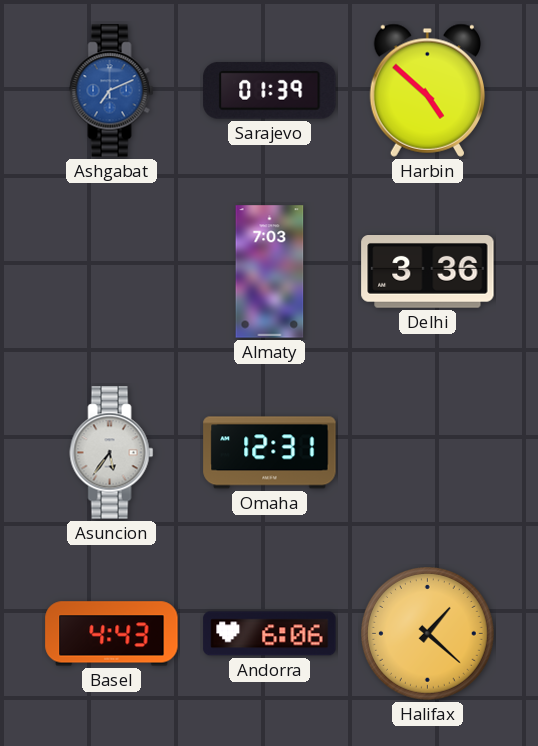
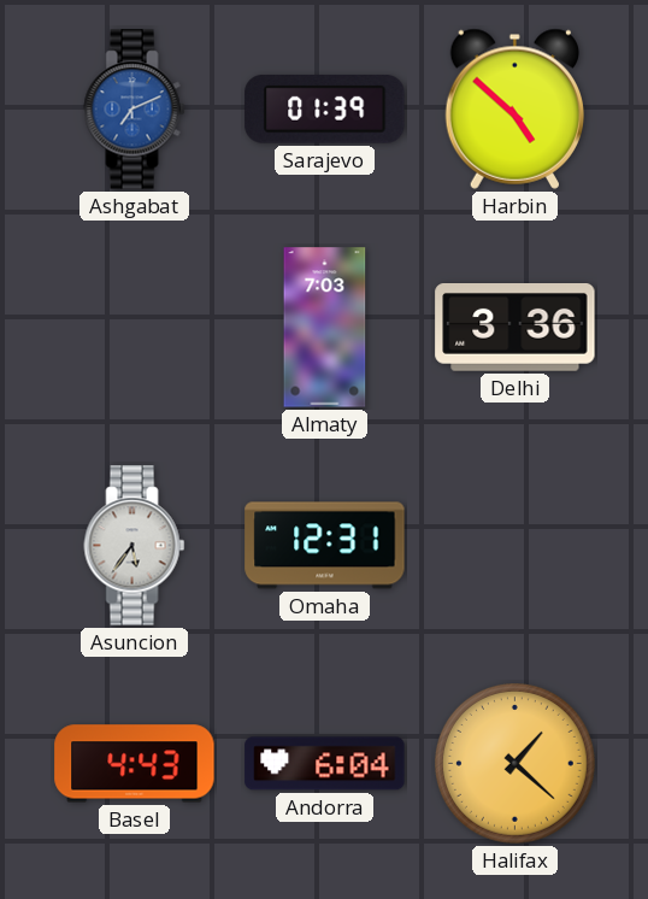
Andorra: 6:06 -> 6:04
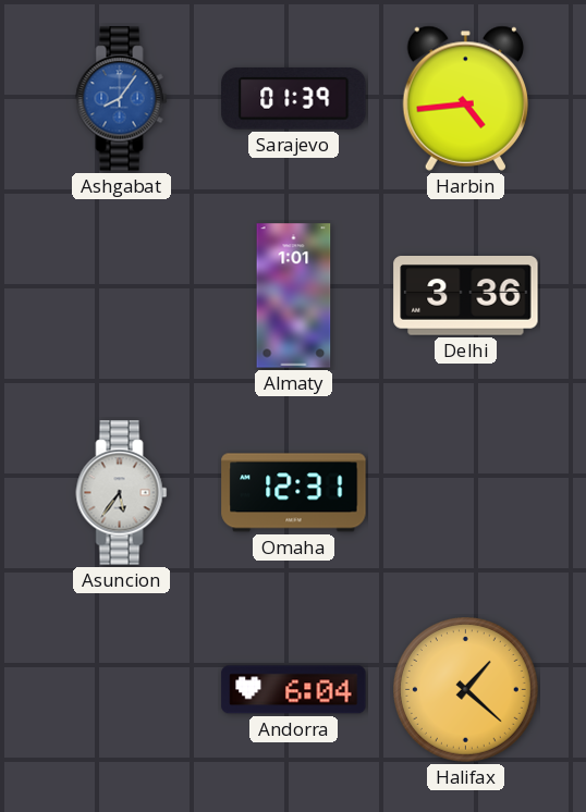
Ashgabat: 7:11 -> 8:06
Harbin: 4:52 -> 4:44
Almaty: 7:03 -> 1:01
Basel: 4:43 -> none
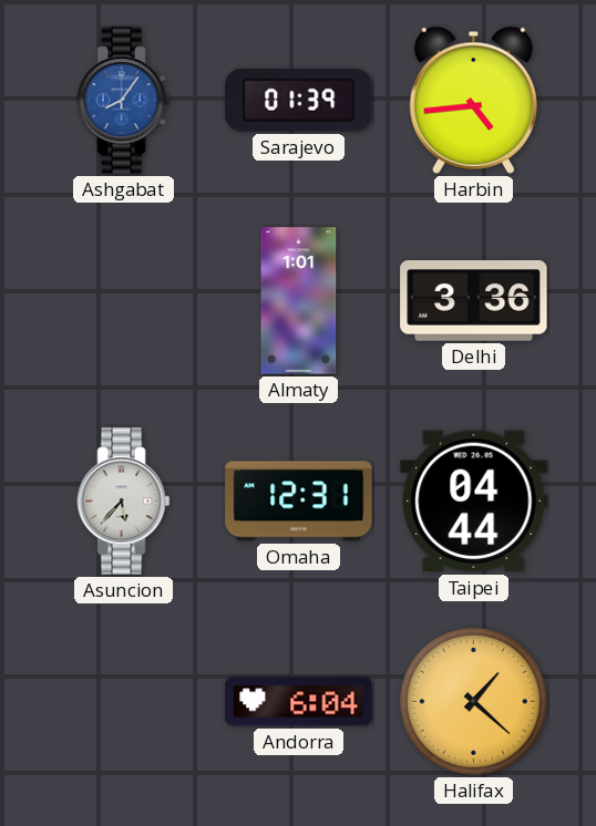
Asuncion: 5:36 -> 5:37
Taipei: none -> 04:44
